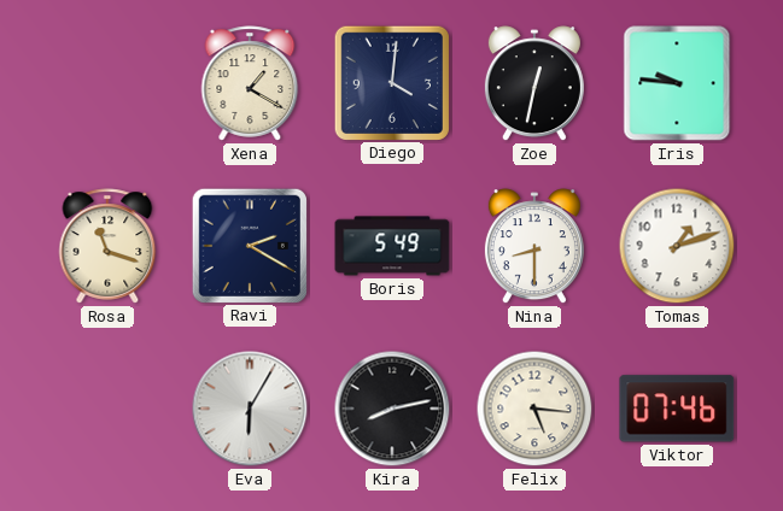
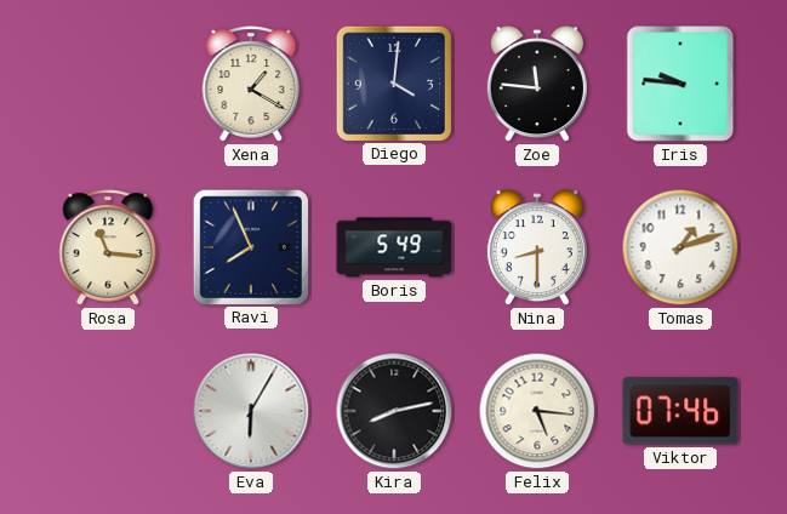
Zoe: 12:32 -> 11:46
Rosa: 11:18 -> 11:16
Ravi: 2:20 -> 7:56
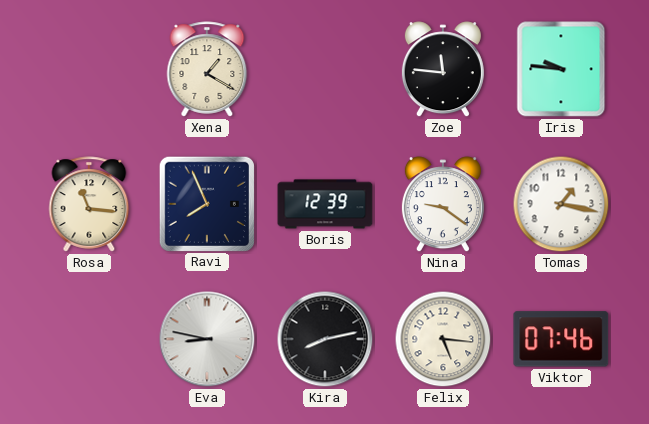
Diego: 4:01 -> none
Boris: 5:49 -> 12:39
Nina: 8:30 -> 9:21
Tomas: 1:12 -> 1:17
Eva: 6:05 -> 8:47
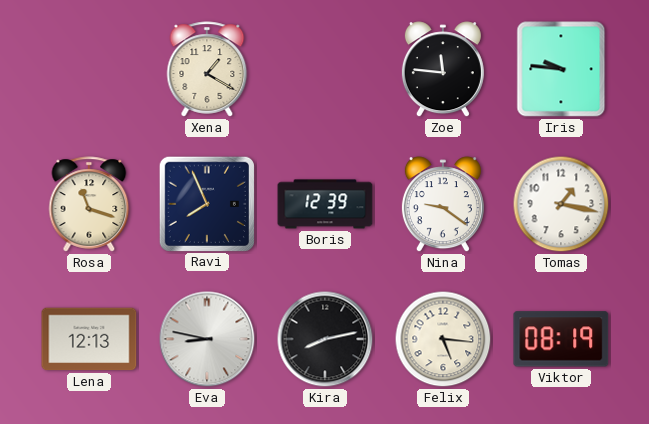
Rosa: 11:16 -> 11:18
Lena: none -> 12:13
Viktor: 07:46 -> 08:19
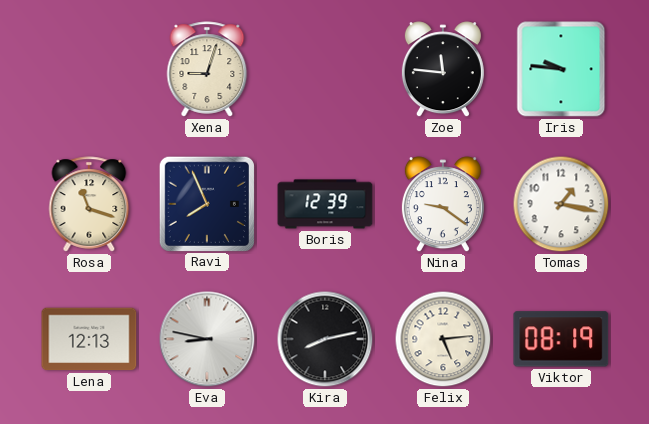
Xena: 1:20 -> 9:03
Felix: 5:16 -> 5:14
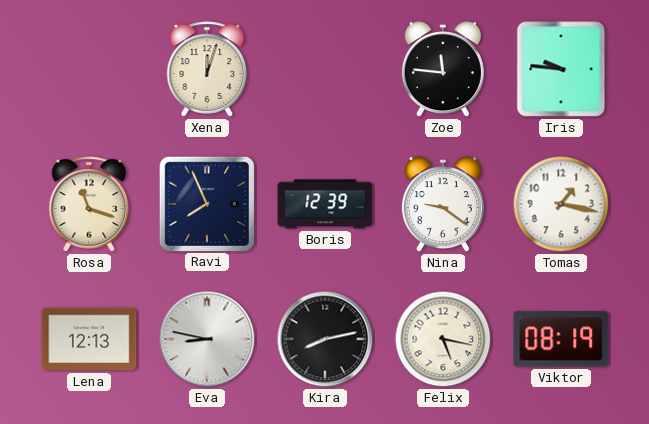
Xena: 9:03 -> 12:03
Felix: 5:14 -> 5:17
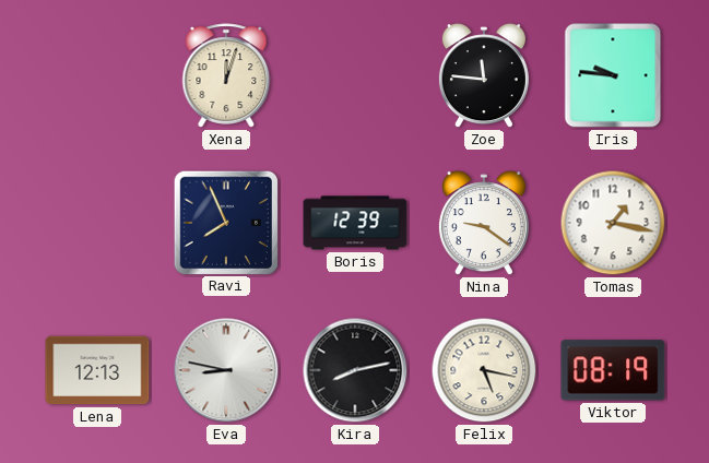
Rosa: 11:18 -> none
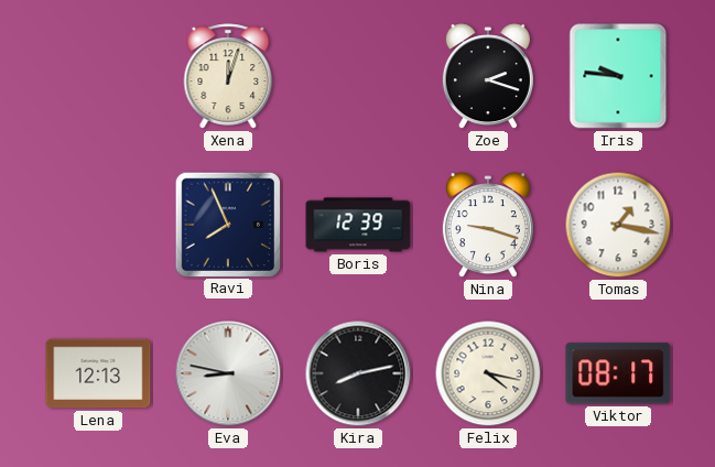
Zoe: 11:46 -> 2:18
Nina: 9:21 -> 9:18
Felix: 5:17 -> 4:17
Viktor: 08:19 -> 08:17
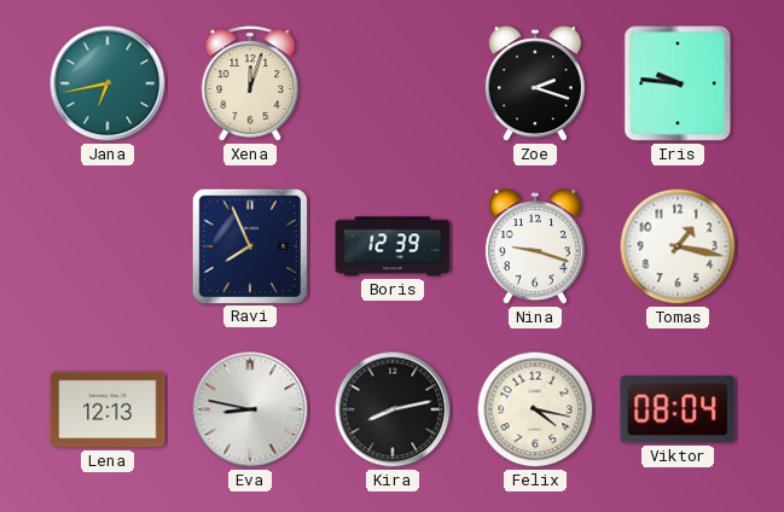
Jana: none -> 6:43
Viktor: 08:17 -> 08:04
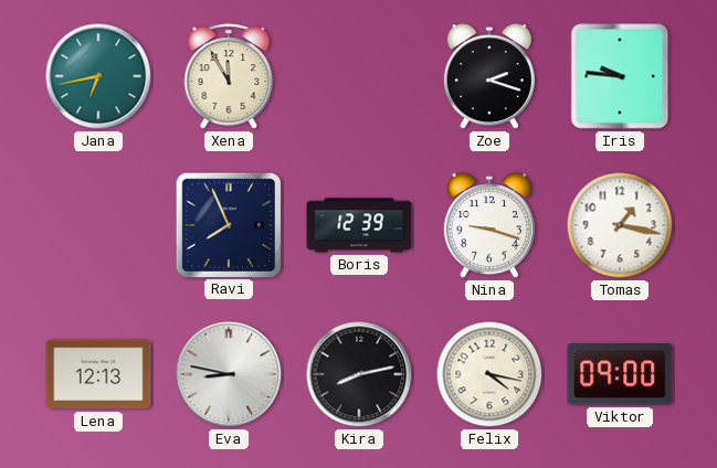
Xena: 12:03 -> 11:55
Viktor: 08:04 -> 09:00
